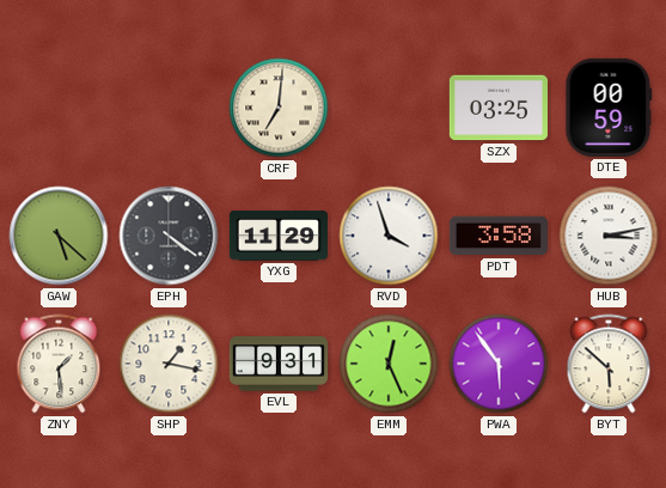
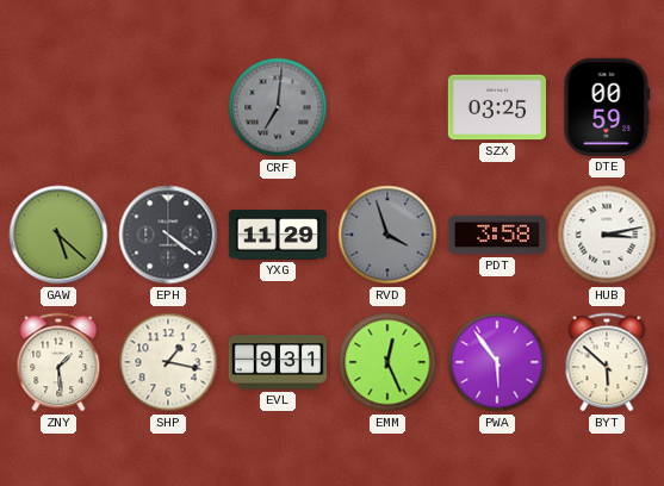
CRF dial: cream -> grey
RVD dial: white -> grey
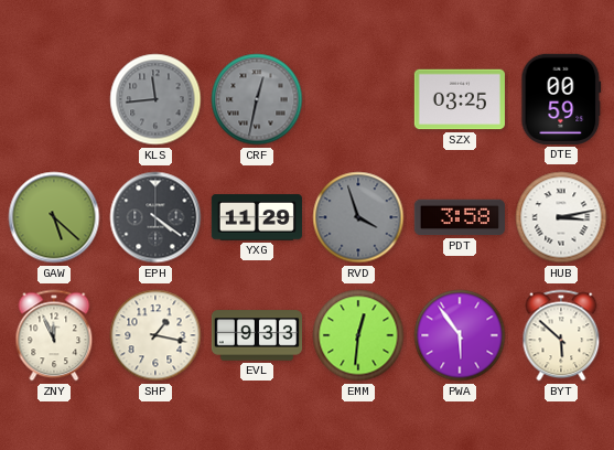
KLS: none -> 11:44
CRF: 7:01 -> 12:32
ZNY: 1:29 -> 11:56
EVL: 9:31 -> 9:33
EMM: 12:26 -> 12:31
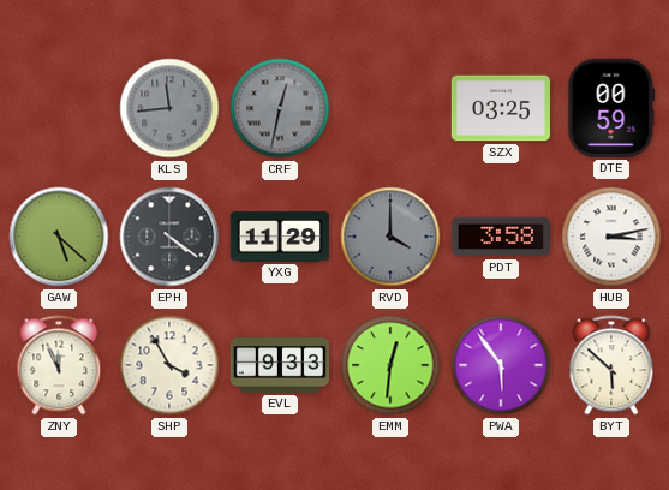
RVD: 3:57 -> 4:00
SHP: 1:17 -> 3:55
